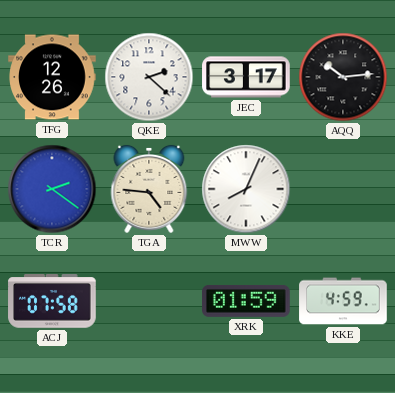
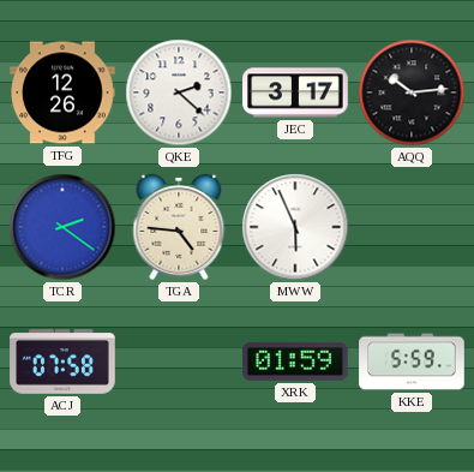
MWW: 8:04 -> 5:56
KKE: 4:59 -> 5:59
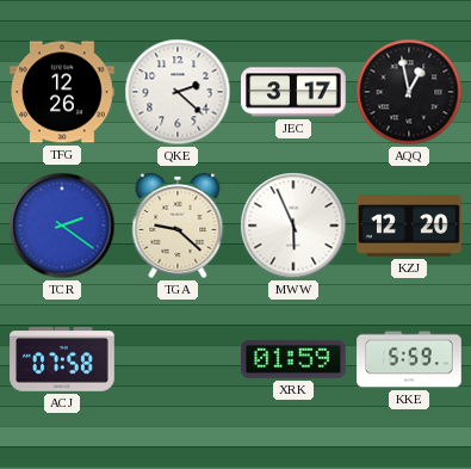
AQQ: 10:14 -> 12:58
TGA: 4:46 -> 9:22
KZJ: none -> 12:20
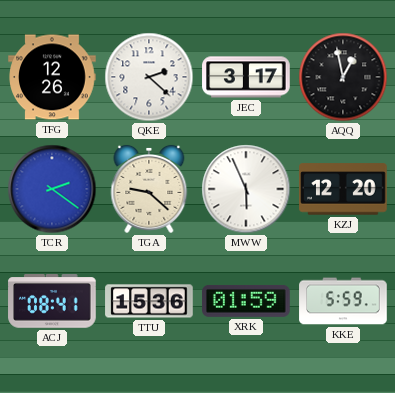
ACJ: 07:58 -> 08:41
TTU: none -> 15:36
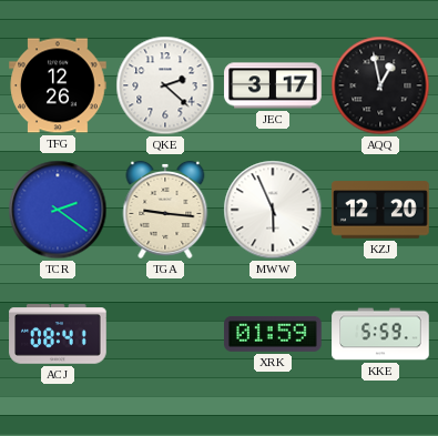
TGA: 9:22 -> 9:16
TTU: 15:36 -> none
